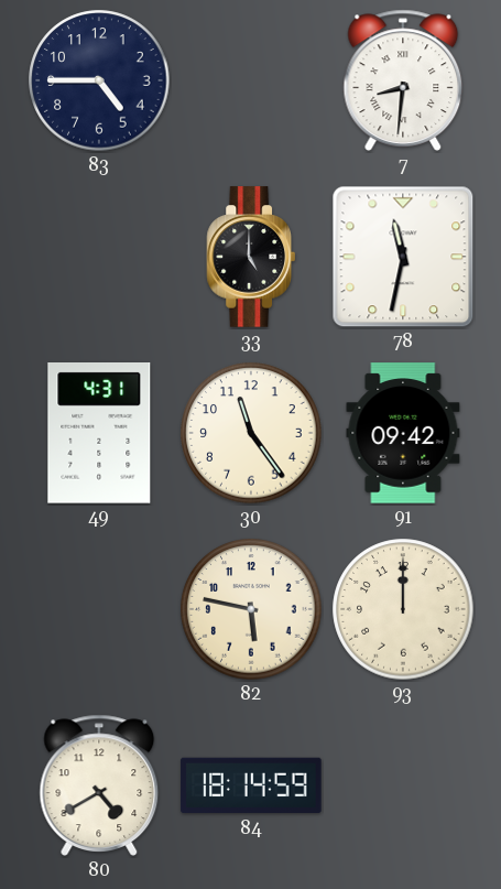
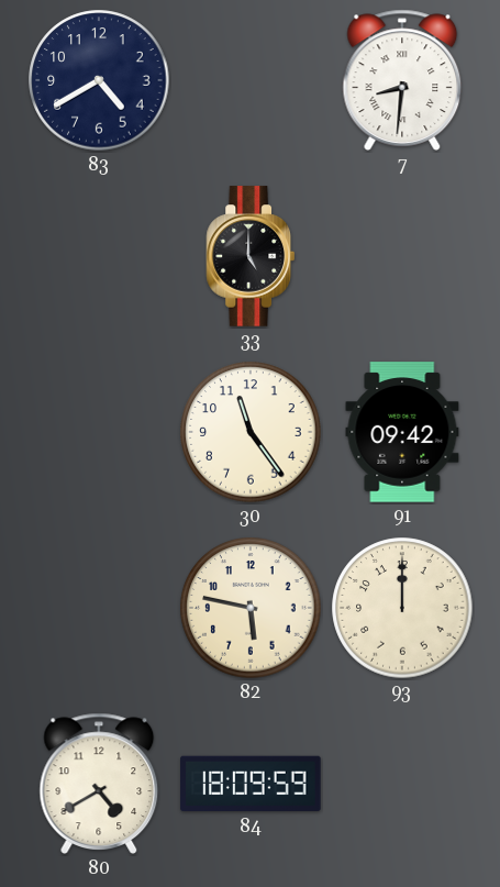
83: 4:45 -> 4:40
78: 11:32 -> none
49: 4:31 -> none
84: 18:14 -> 18:09
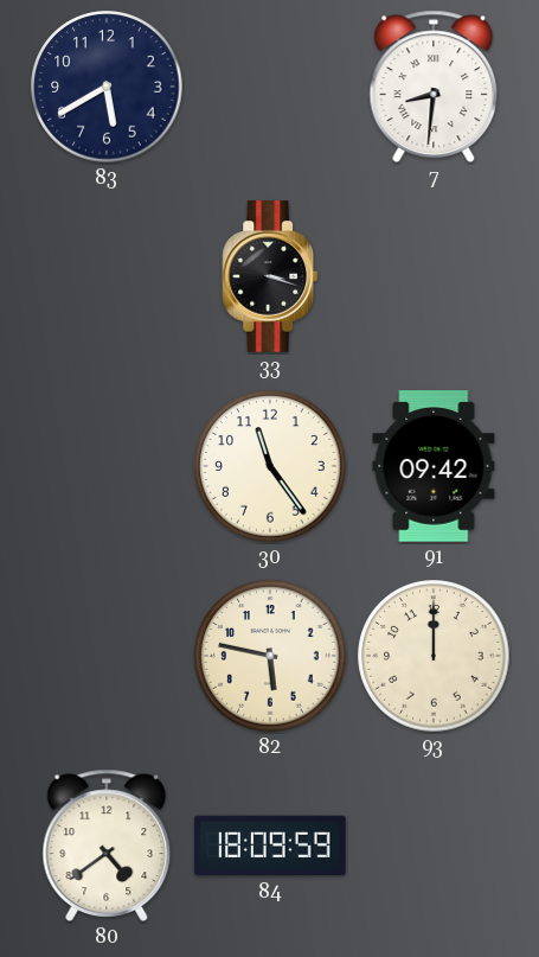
83: 4:40 -> 5:40
33: 5:00 -> 3:18
80: 4:40 -> 4:39
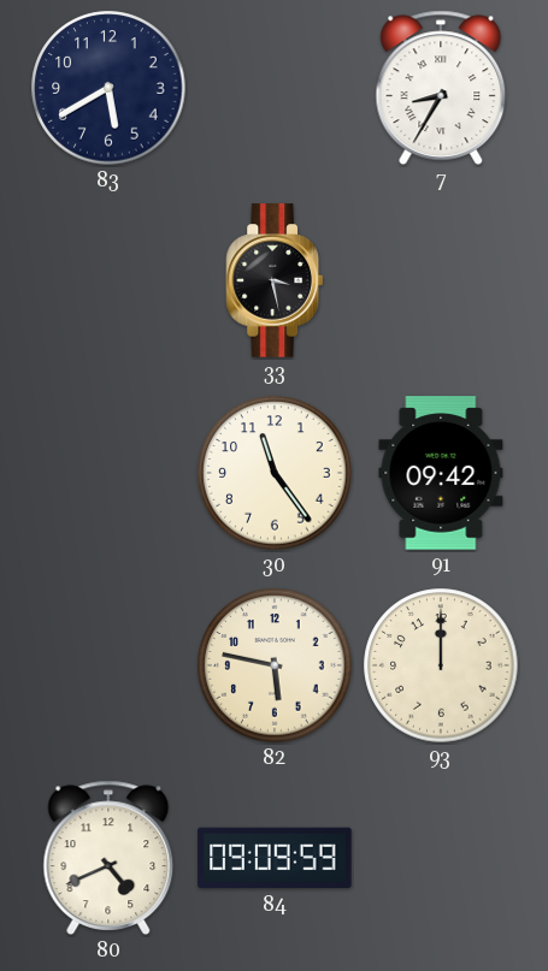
7: 8:31 -> 8:35
33: 3:18 -> 3:28
80: 4:39 -> 4:41
84: 18:09 -> 09:09
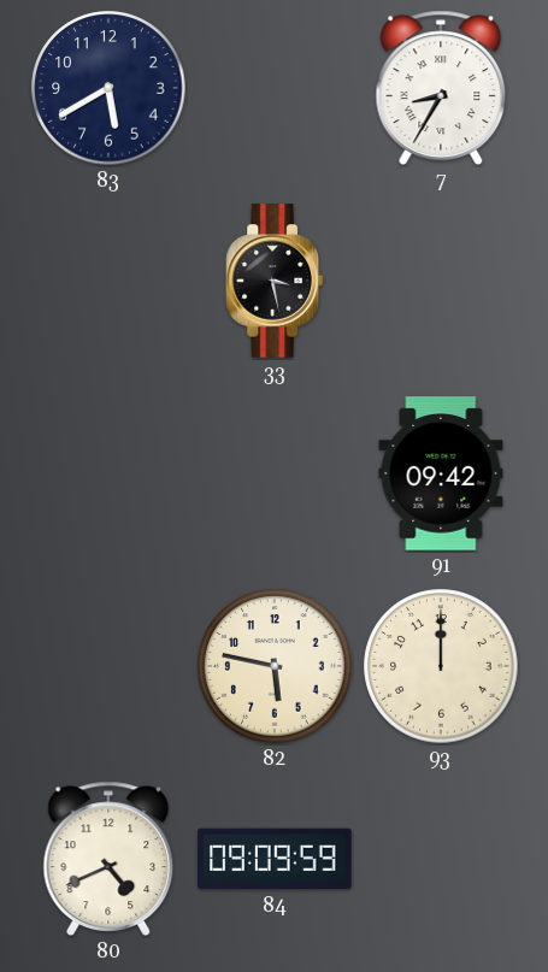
30: 11:24 -> none
